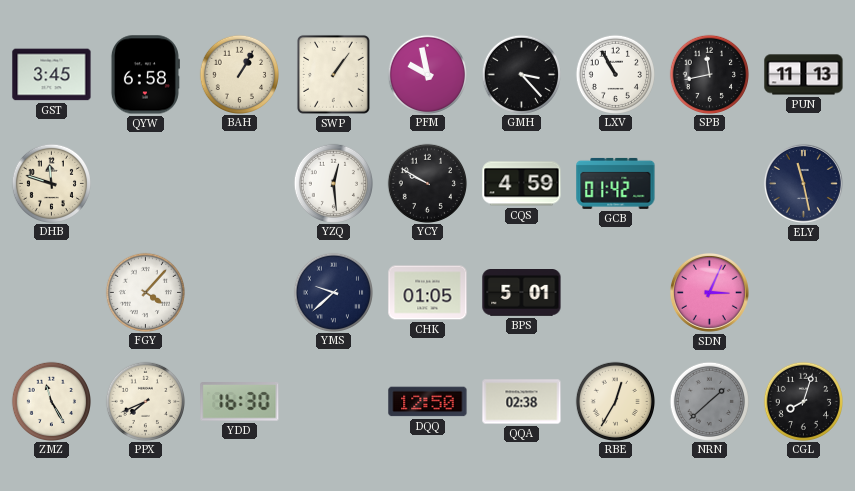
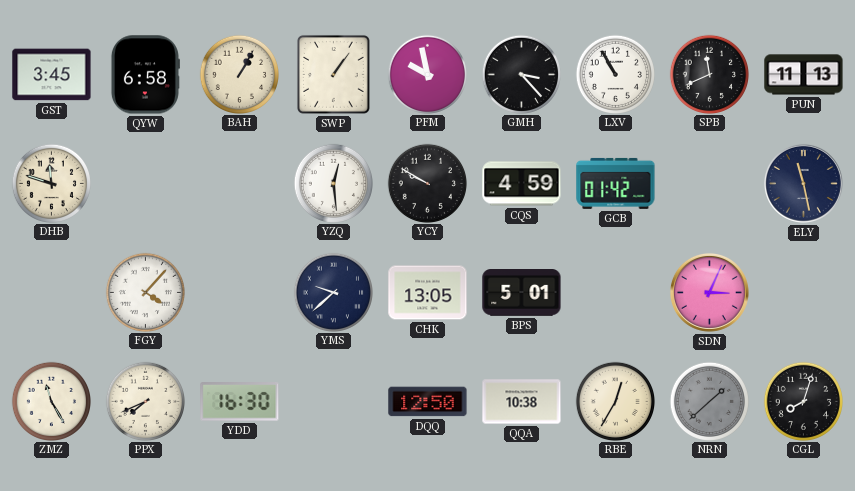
SPB: 11:43 -> 11:41
CHK: 01:05 -> 13:05
QQA: 02:38 -> 10:38
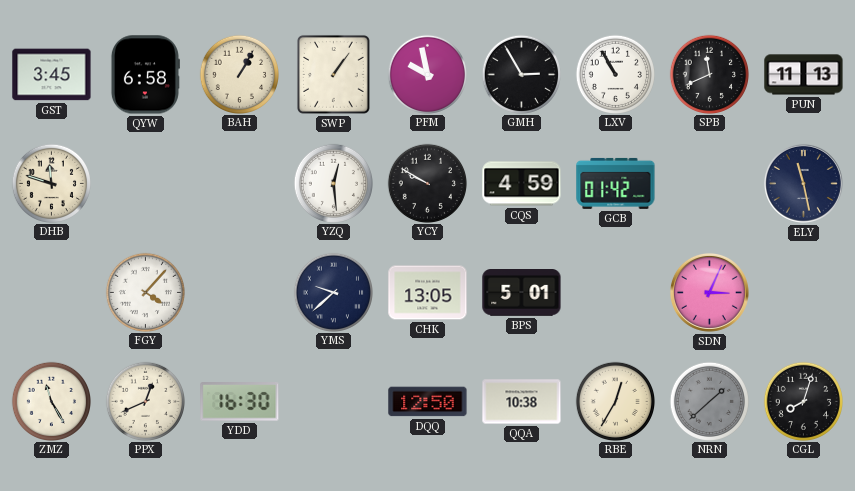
GMH: 3:23 -> 2:55
PPX: 7:41 -> 12:41
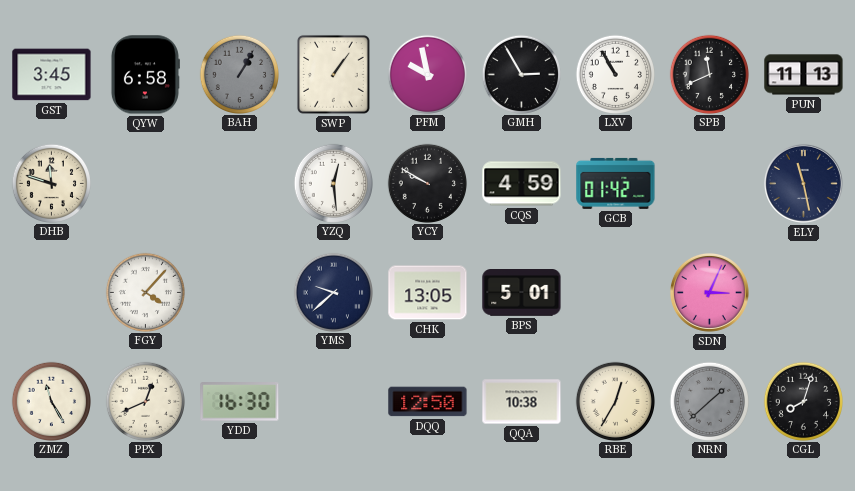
BAH dial: cream -> grey
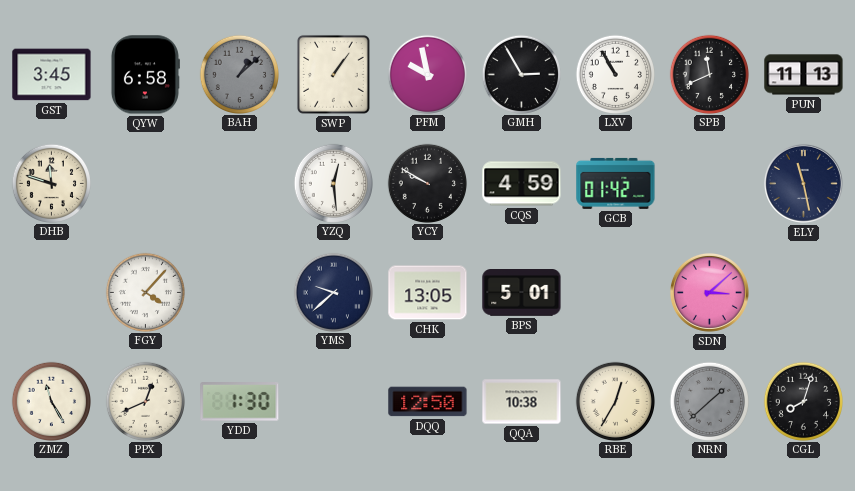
BAH: 1:05 -> 1:08
SDN: 3:04 -> 3:08
YDD: 16:30 -> 1:30
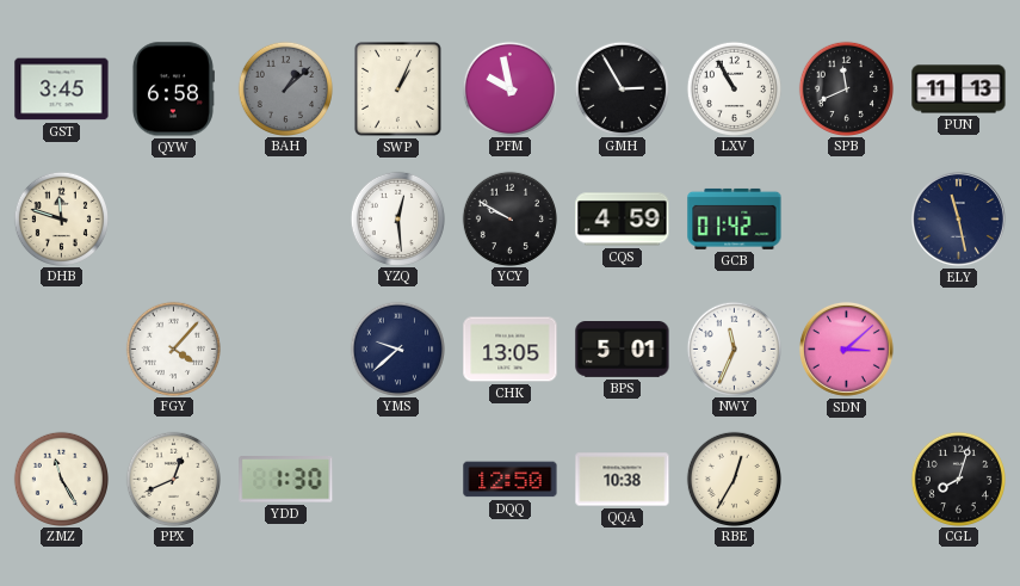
SWP: 1:06 -> 1:04
NWY: none -> 11:34
NRN: 1:38 -> none
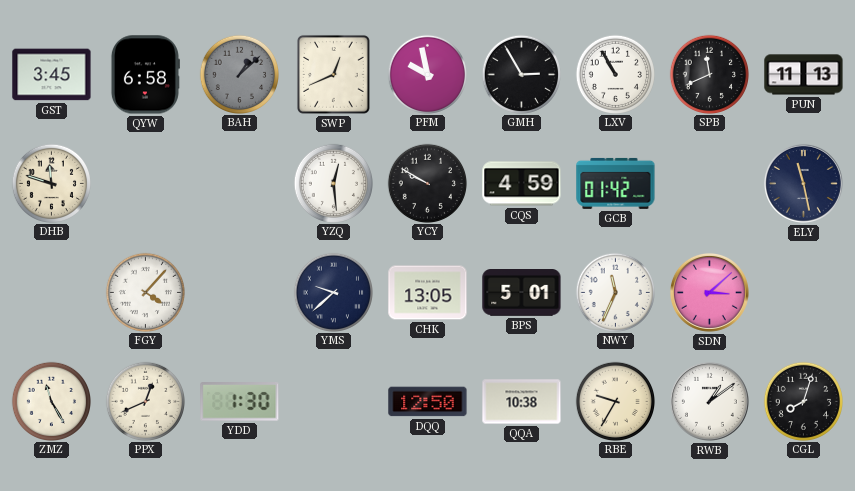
SWP: 1:04 -> 12:41
RBE: 12:35 -> 9:35
RWB: none -> 1:09
